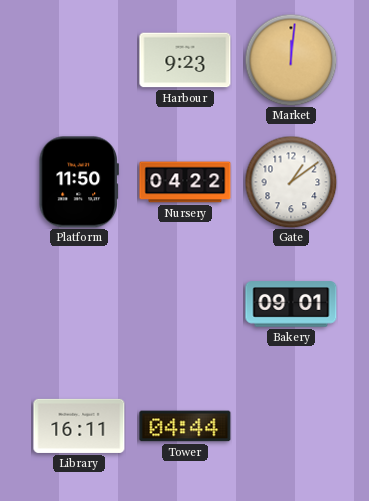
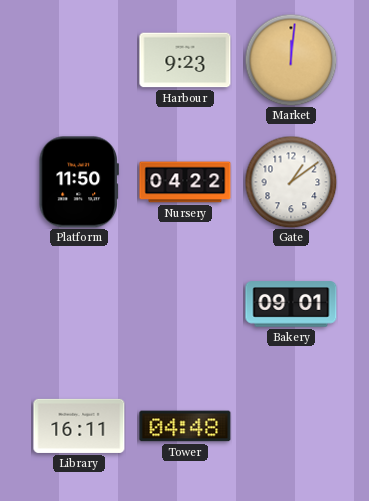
Tower: 04:44 -> 04:48
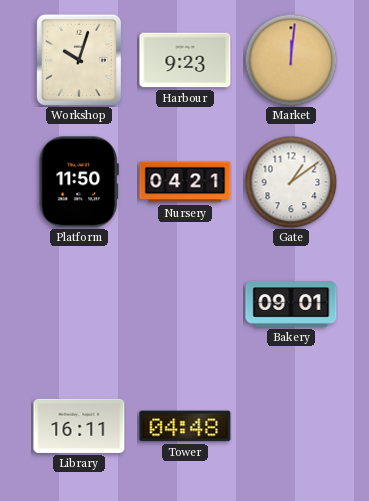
Workshop: none -> 10:03
Nursery: 04:22 -> 04:21
